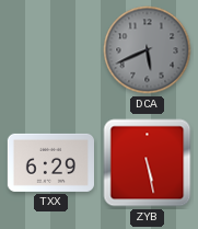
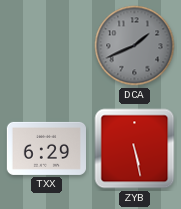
DCA: 5:41 -> 1:41
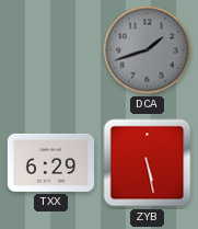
DCA: 1:41 -> 1:42
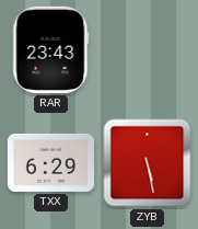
RAR: none -> 23:43
DCA: 1:42 -> none
